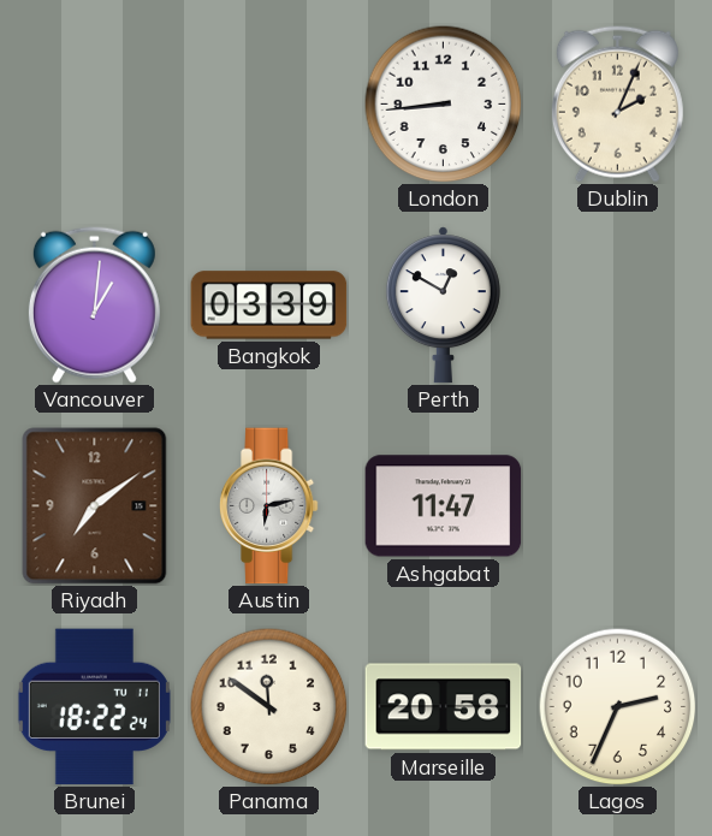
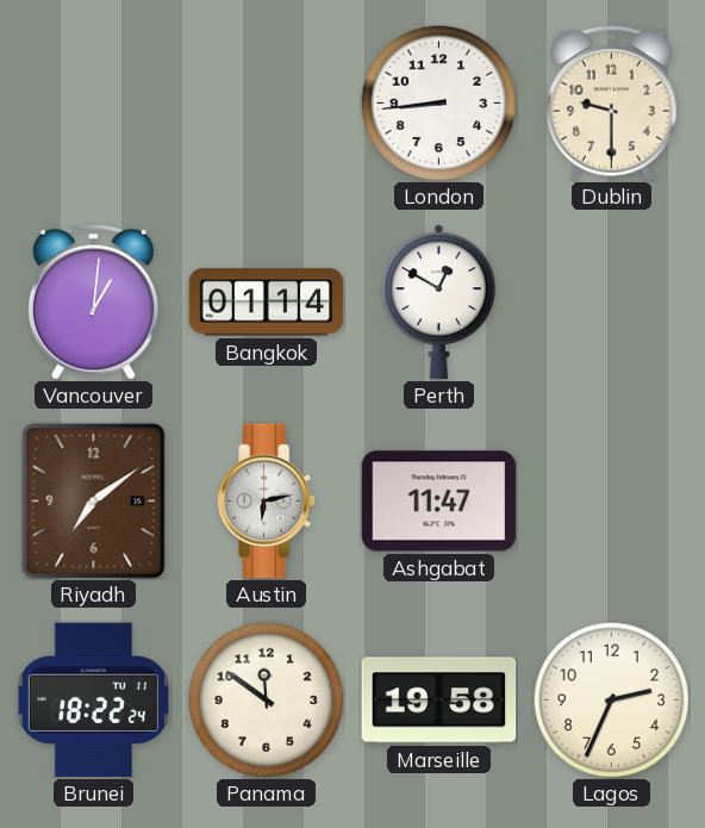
Dublin: 2:04 -> 9:30
Bangkok: 03:39 -> 01:14
Marseille: 20:58 -> 19:58
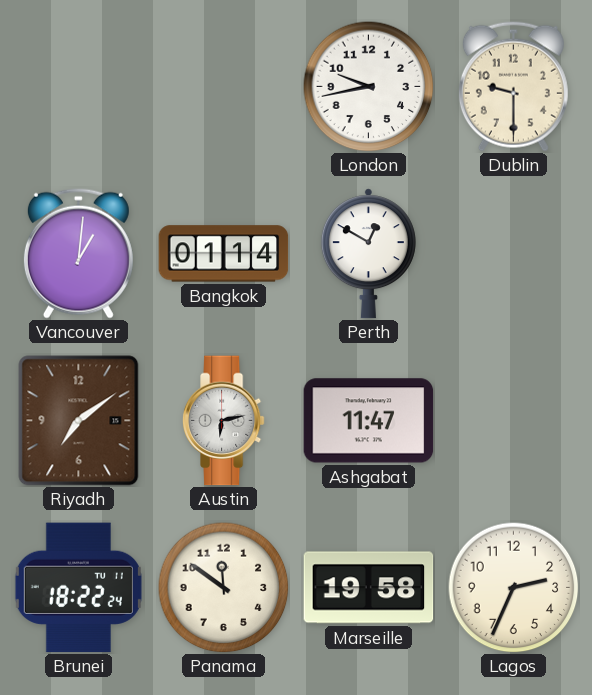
London: 8:44 -> 9:43
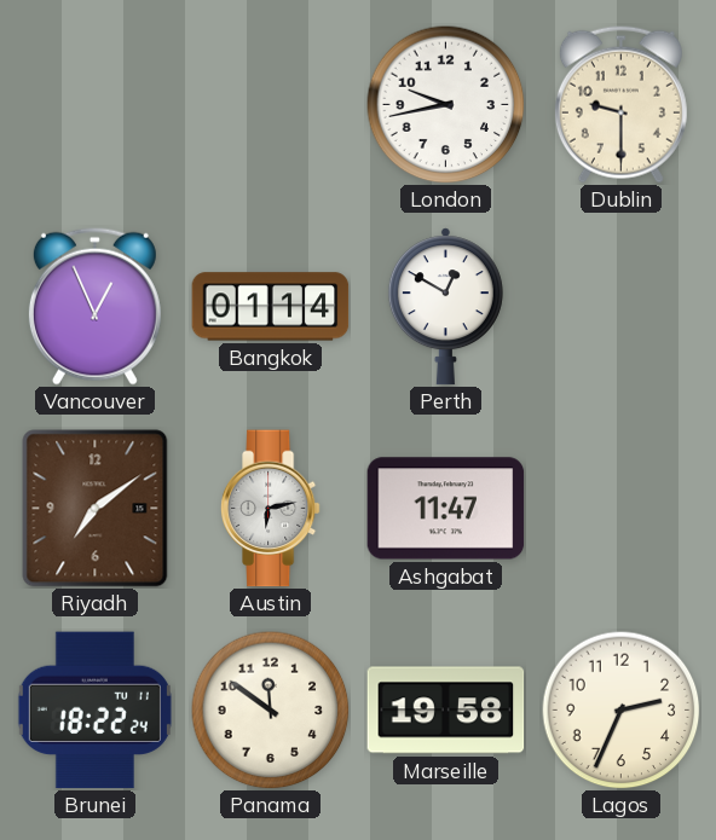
Vancouver: 1:01 -> 12:56
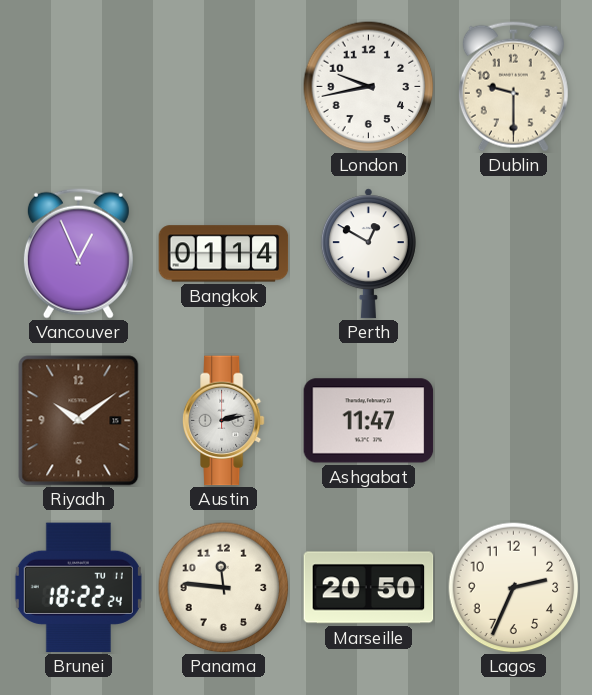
Riyadh: 7:09 -> 10:09
Austin: 6:13 -> 2:13
Panama: 11:51 -> 11:46
Marseille: 19:58 -> 20:50
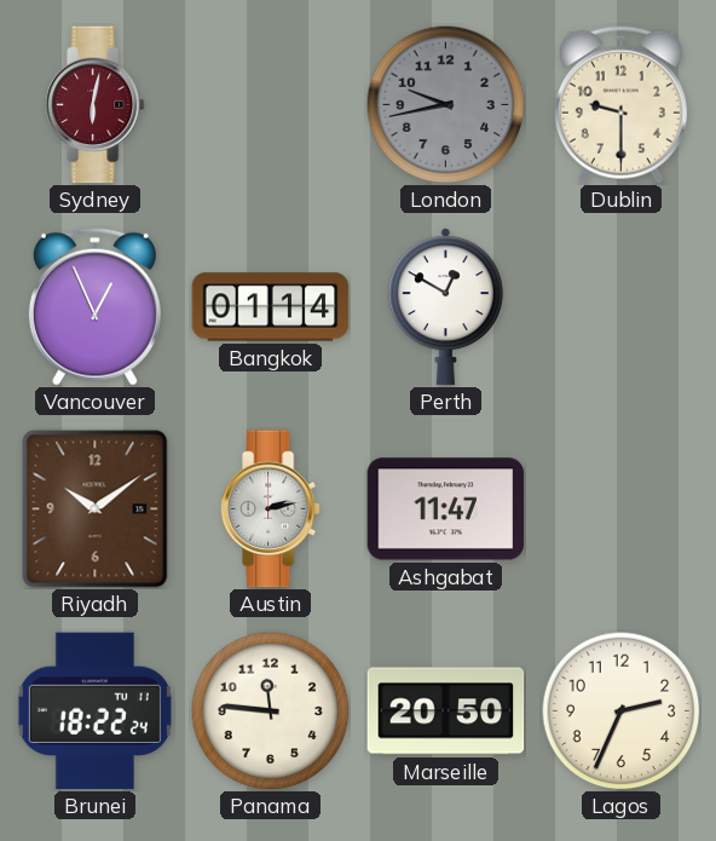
Sydney: none -> 6:02
London dial: white -> grey
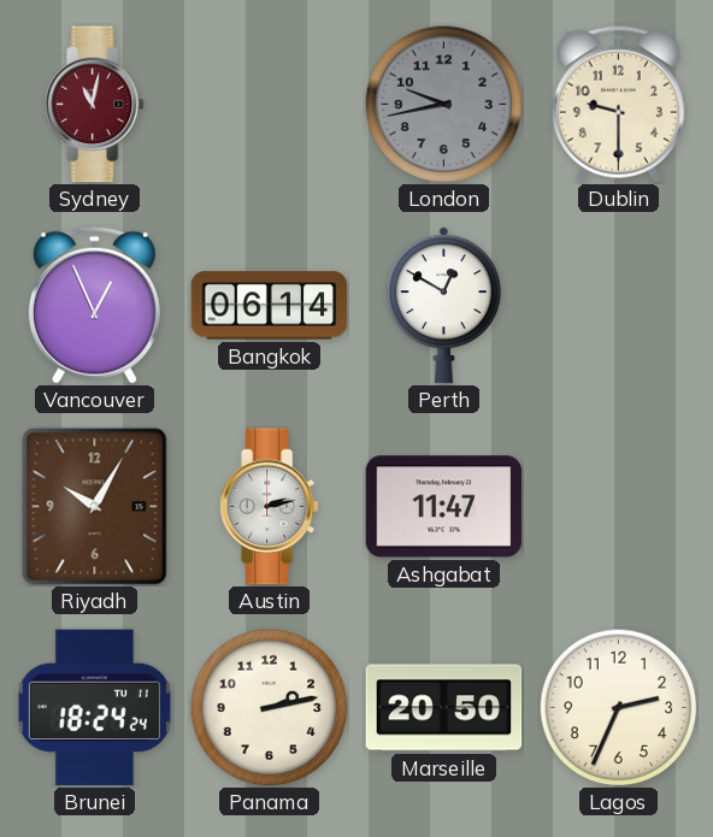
Sydney: 6:02 -> 11:02
Bangkok: 01:14 -> 06:14
Riyadh: 10:09 -> 10:05
Brunei: 18:22 -> 18:24
Panama: 11:46 -> 2:13
